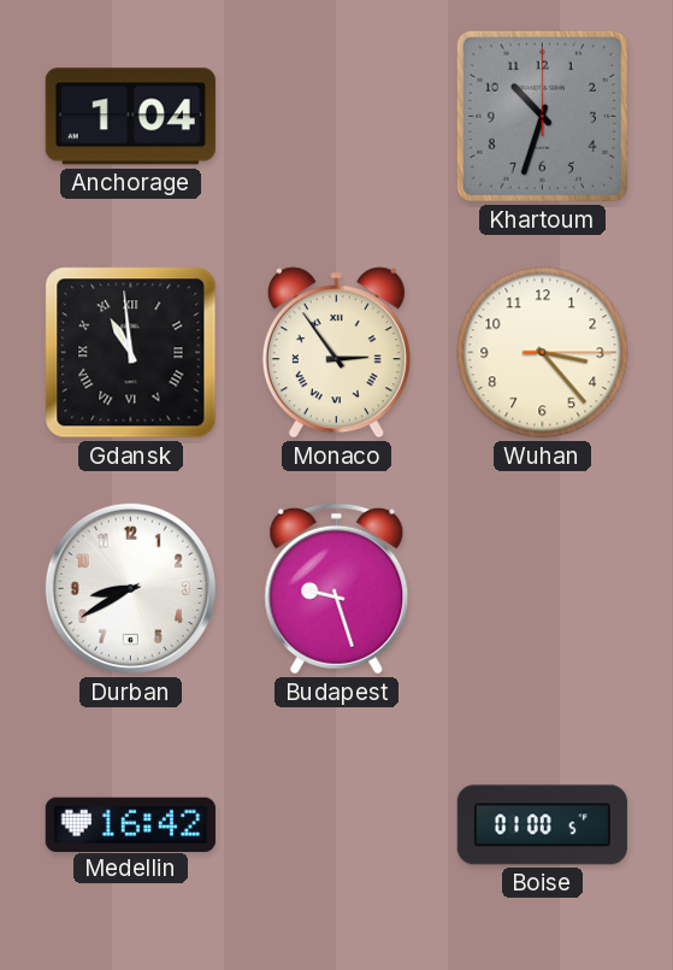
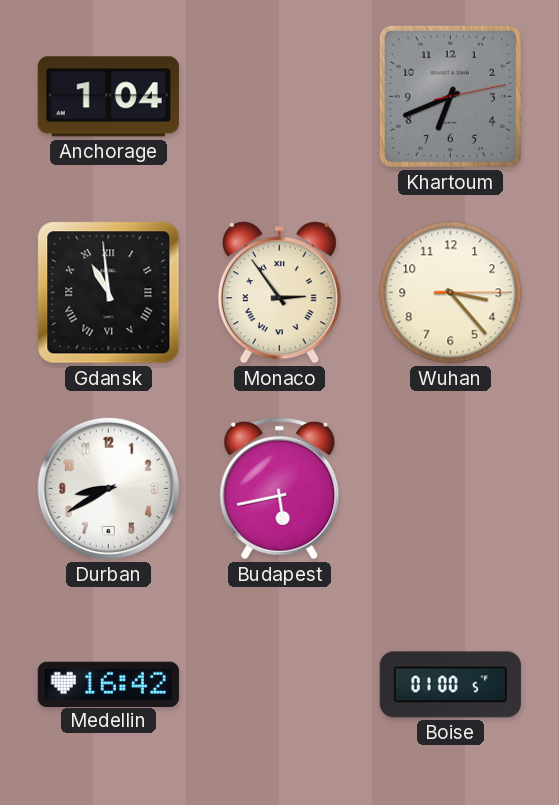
Khartoum: 10:33 -> 6:41
Budapest: 9:27 -> 5:43
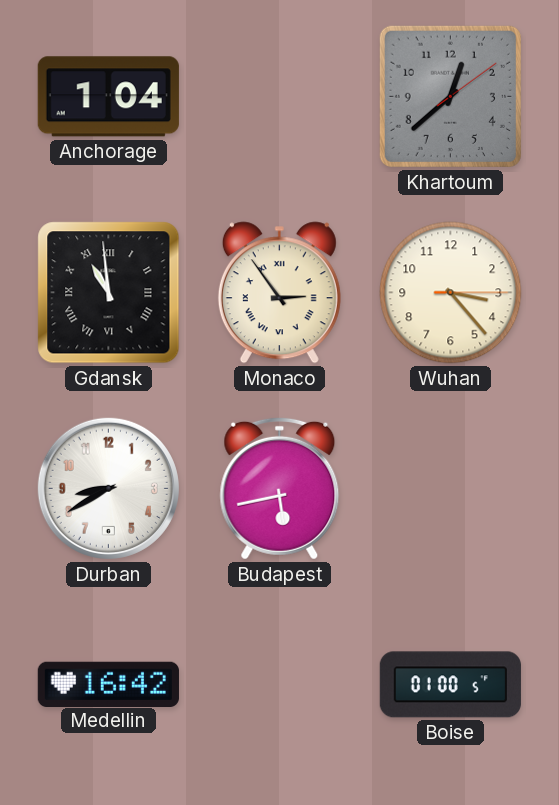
Khartoum: 6:41 -> 12:38
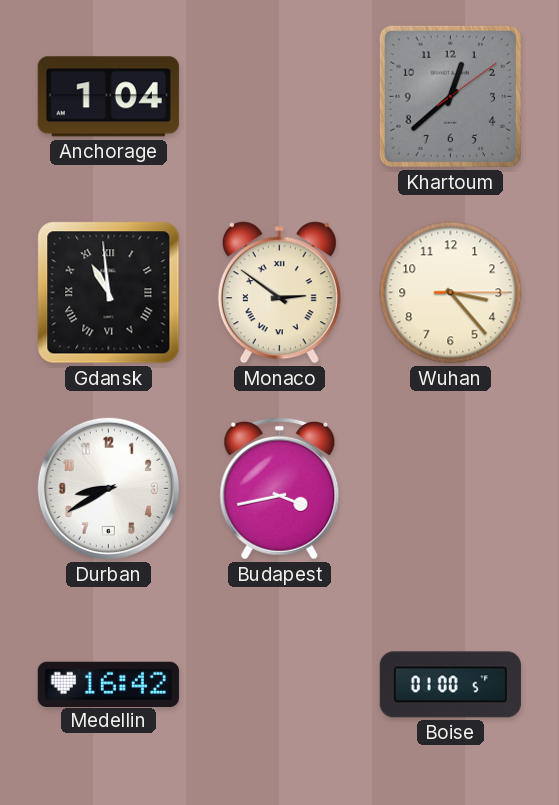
Monaco: 2:54 -> 2:51
Budapest: 5:43 -> 3:43
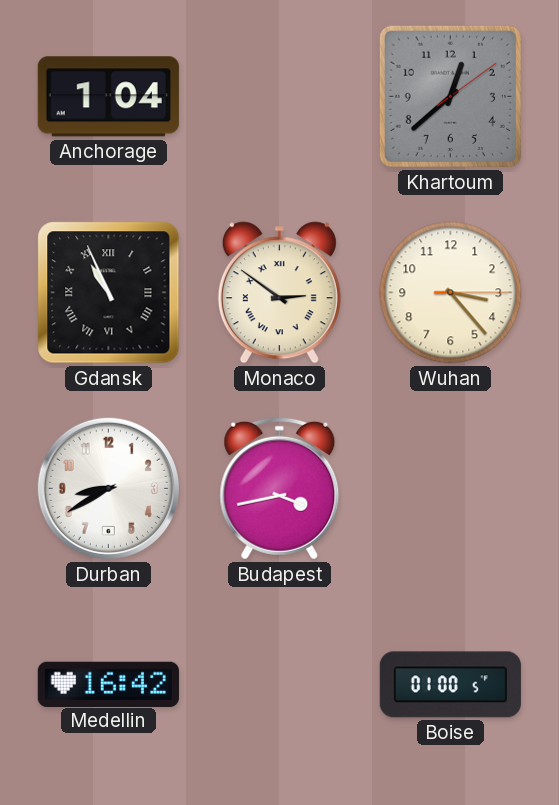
Gdansk: 10:59 -> 10:56
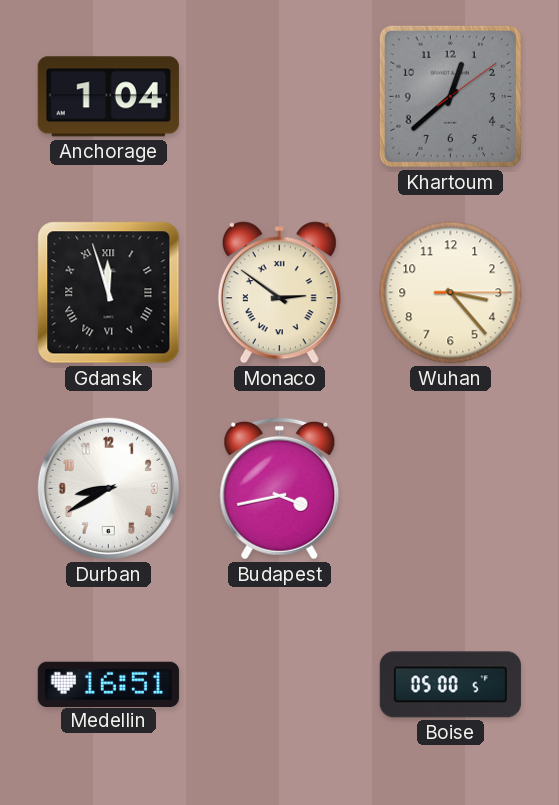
Gdansk: 10:56 -> 11:57
Medellin: 16:42 -> 16:51
Boise: 01:00 -> 05:00
